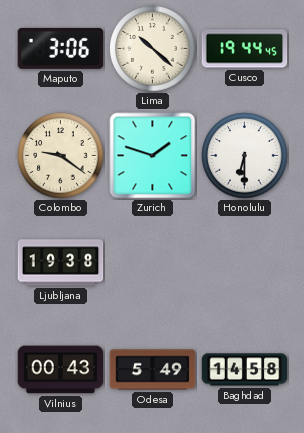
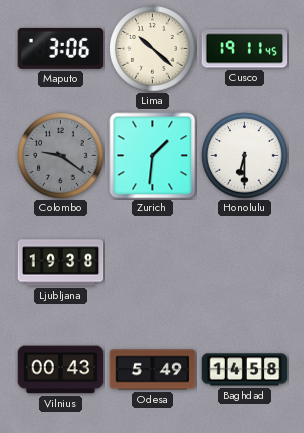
Cusco: 19:44 -> 19:11
Colombo dial: cream -> grey
Zurich: 1:48 -> 1:31
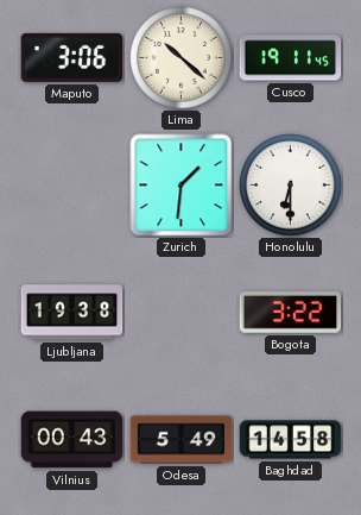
Colombo: 9:21 -> none
Bogota: none -> 3:22
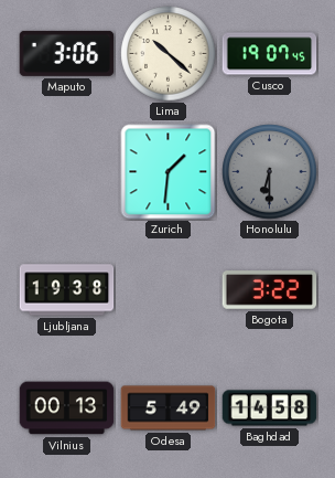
Cusco: 19:11 -> 19:07
Honolulu dial: white -> grey
Vilnius: 00:43 -> 00:13
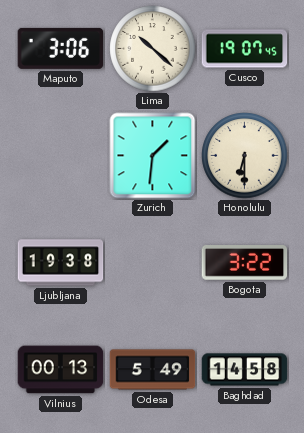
Honolulu dial: grey -> cream
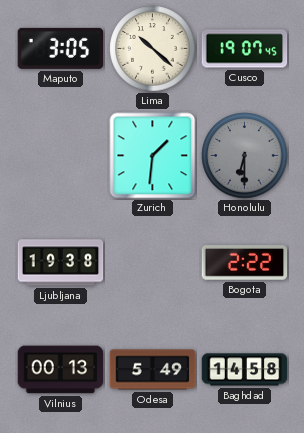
Maputo: 3:06 -> 3:05
Honolulu dial: cream -> grey
Bogota: 3:22 -> 2:22
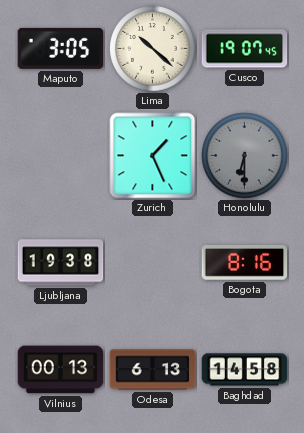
Zurich: 1:31 -> 1:26
Bogota: 2:22 -> 8:16
Odesa: 5:49 -> 6:13
